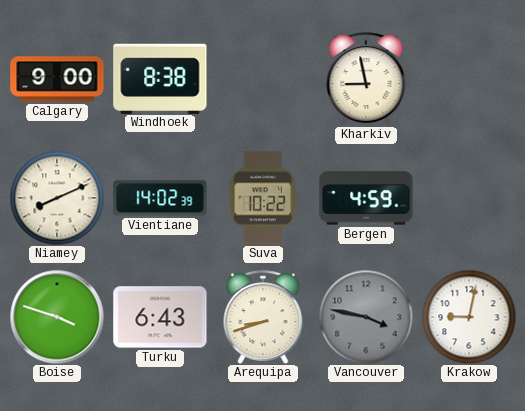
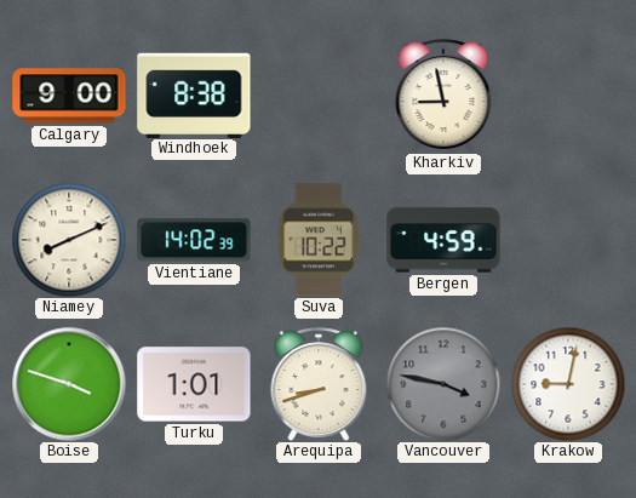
Turku: 6:43 -> 1:01
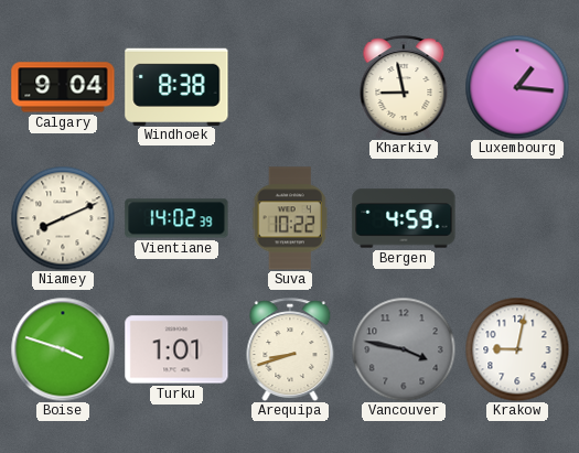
Calgary: 9:00 -> 9:04
Luxembourg: none -> 1:16
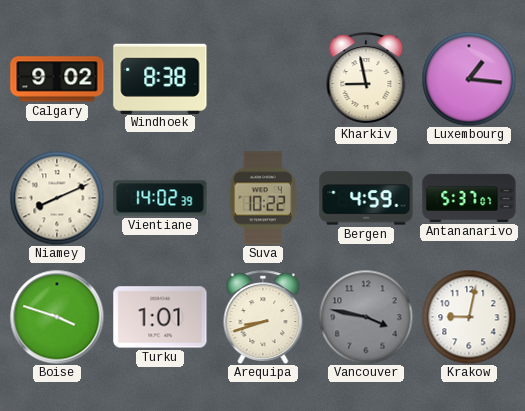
Calgary: 9:04 -> 9:02
Antananarivo: none -> 5:37
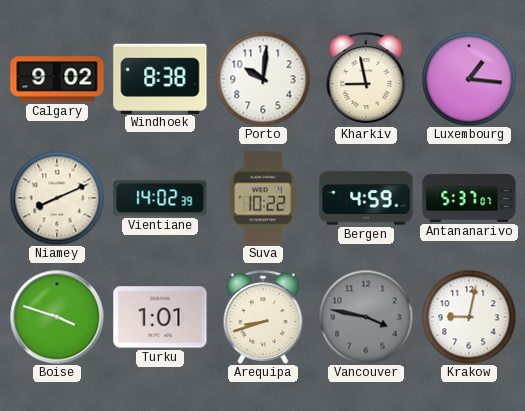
Porto: none -> 10:01
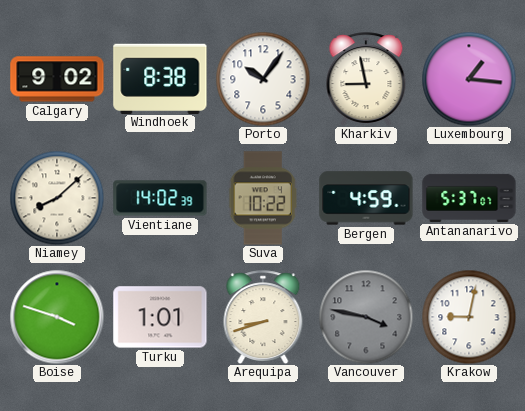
Porto: 10:01 -> 10:06
Niamey: 8:11 -> 8:08
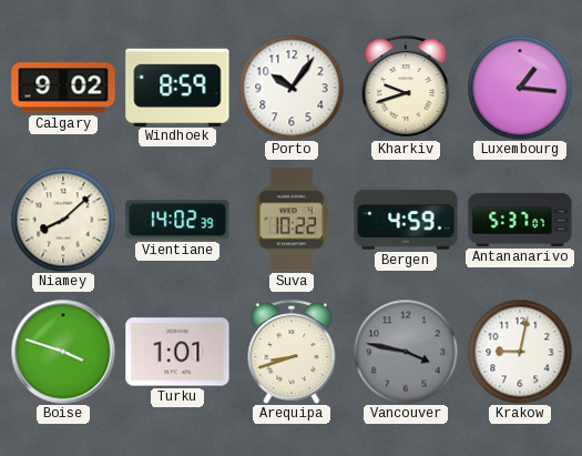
Windhoek: 8:38 -> 8:59
Kharkiv: 8:58 -> 9:42
